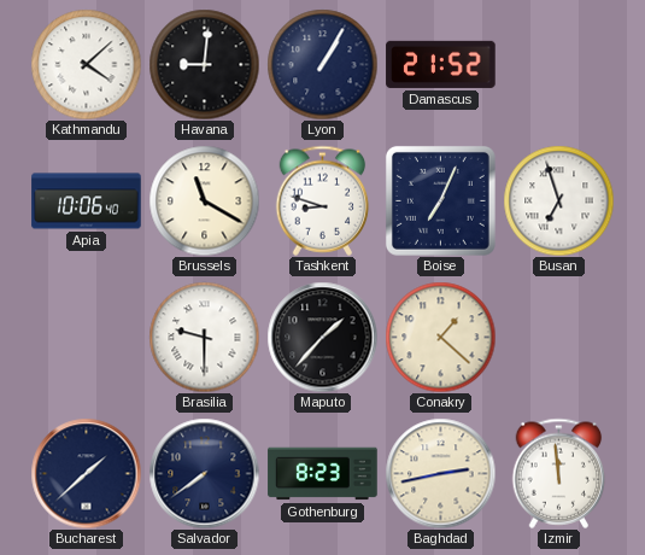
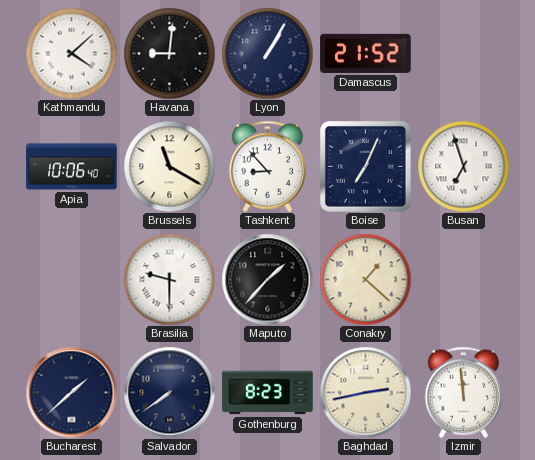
Tashkent: 8:48 -> 8:53
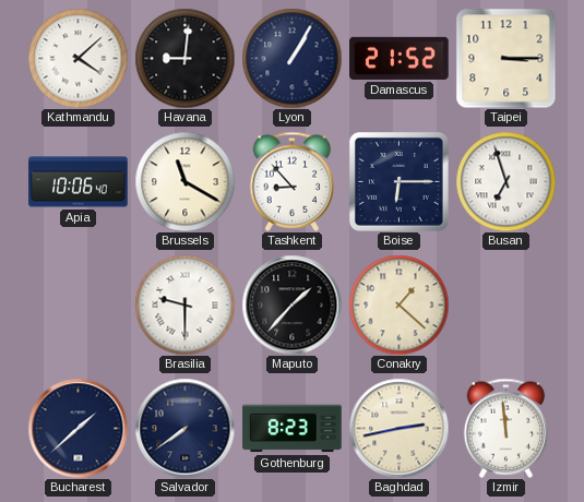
Taipei: none -> 3:15
Boise: 7:04 -> 6:15
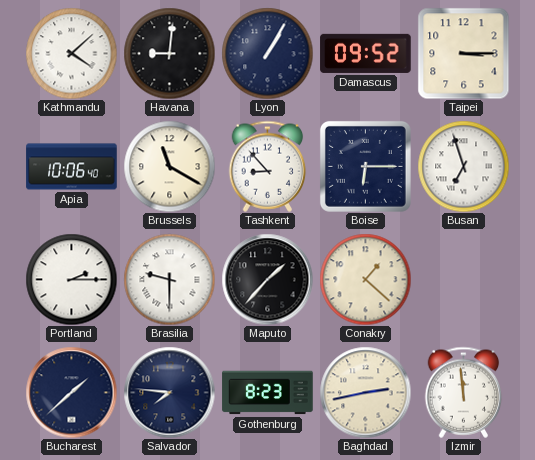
Damascus: 21:52 -> 09:52
Portland: none -> 2:15
Salvador: 7:39 -> 7:46
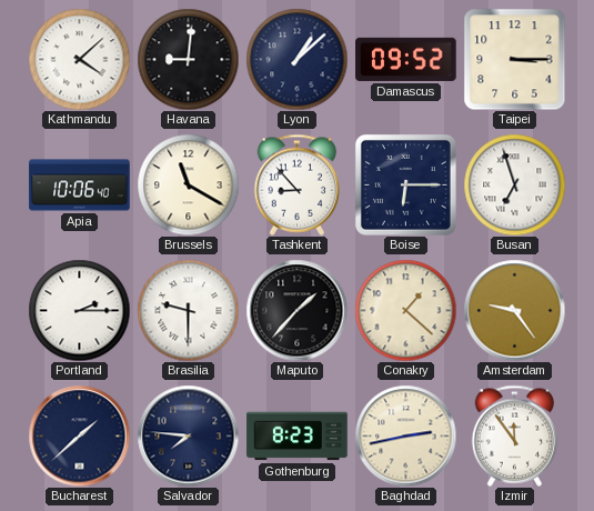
Lyon: 1:05 -> 1:08
Amsterdam: none -> 9:24
Izmir: 11:59 -> 11:54
